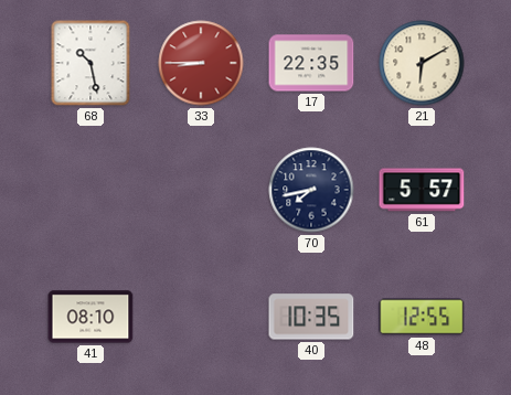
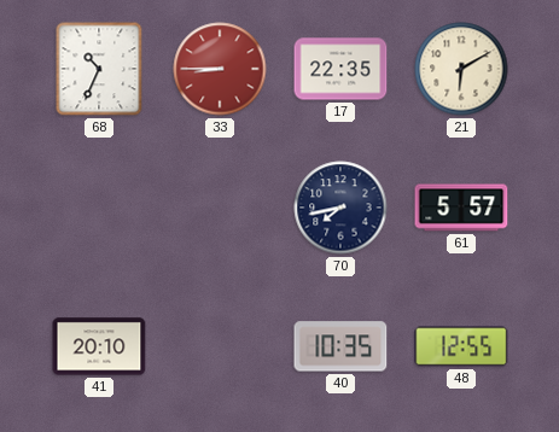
68: 10:28 -> 10:34
41: 08:10 -> 20:10
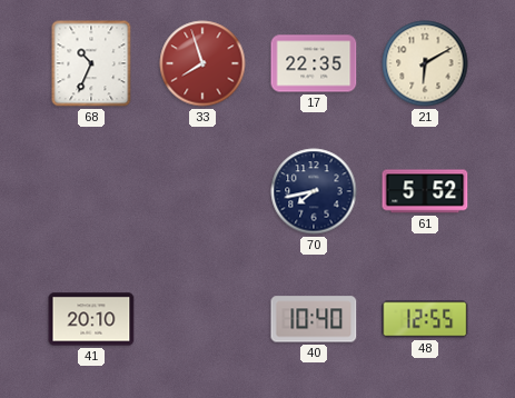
33: 8:45 -> 7:57
61: 5:57 -> 5:52
40: 10:35 -> 10:40
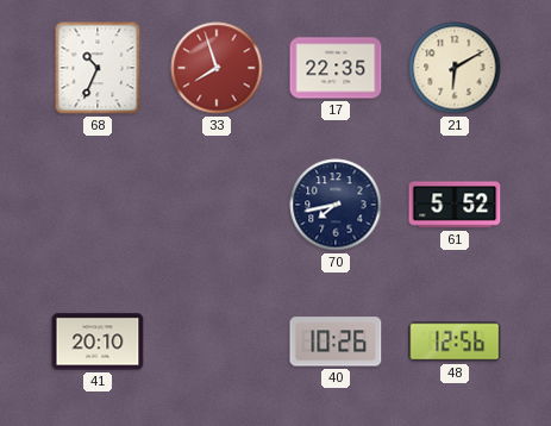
40: 10:40 -> 10:26
48: 12:55 -> 12:56
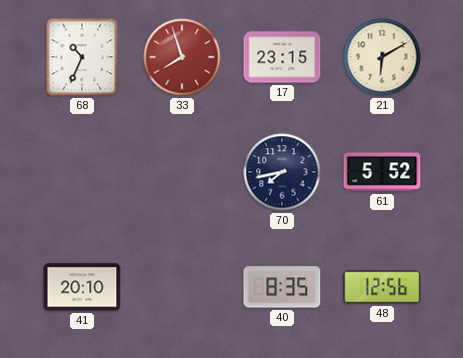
17: 22:35 -> 23:15
40: 10:26 -> 8:35
